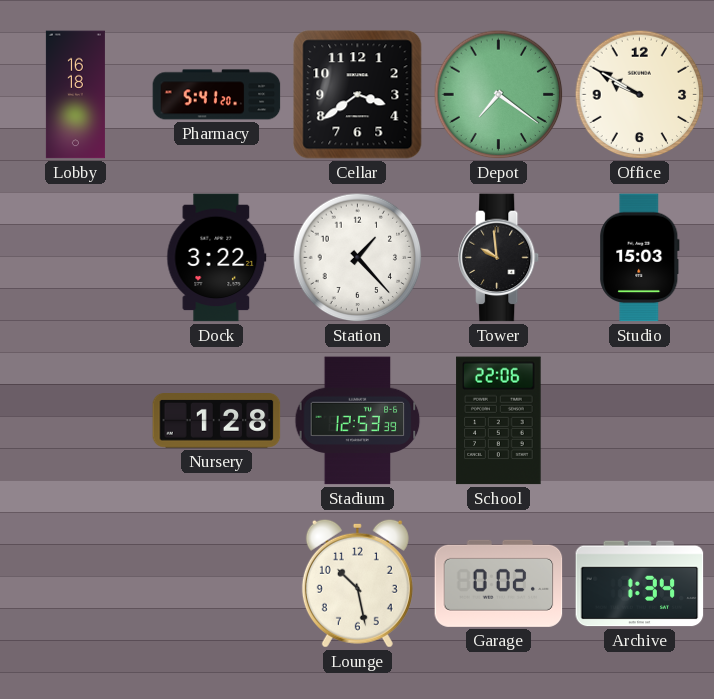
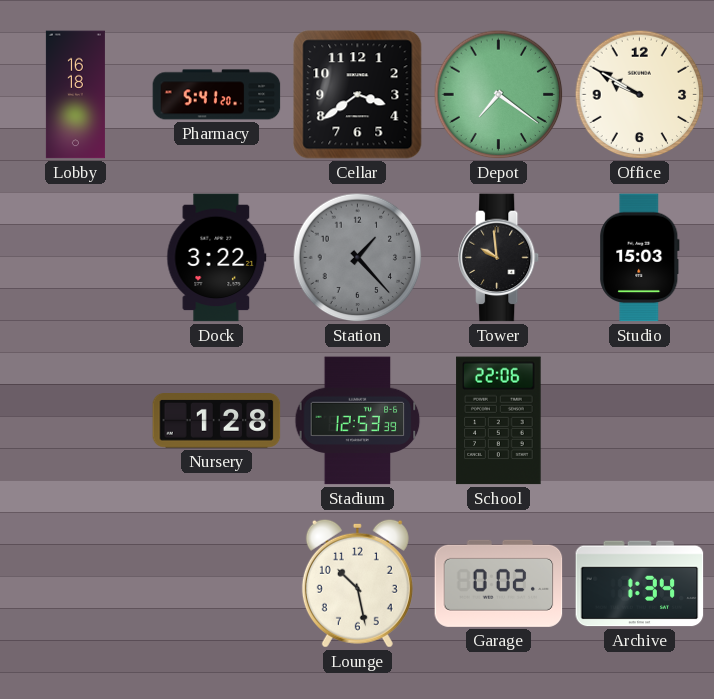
Station dial: white -> grey
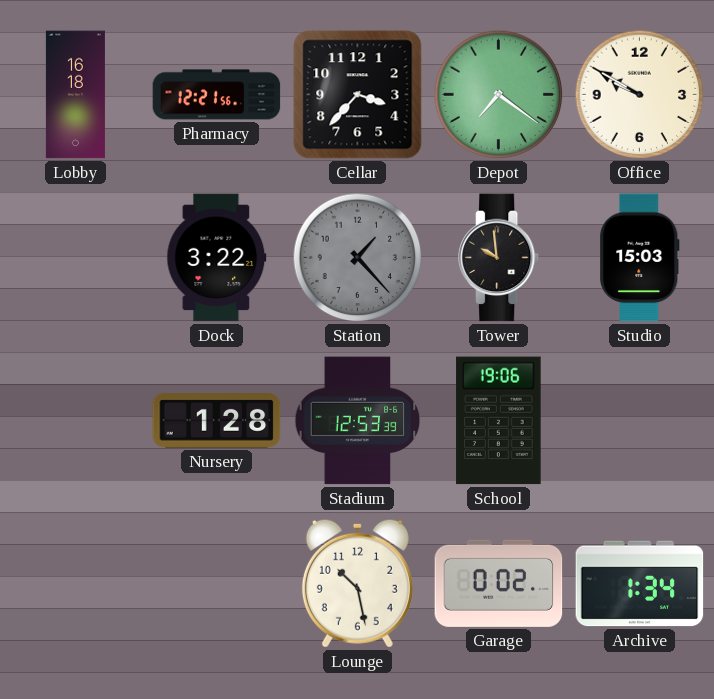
Pharmacy: 5:41 -> 12:21
Cellar: 3:39 -> 3:37
School: 22:06 -> 19:06
